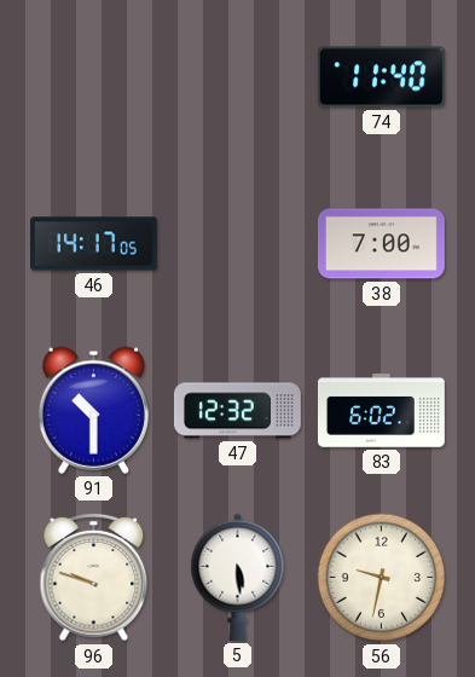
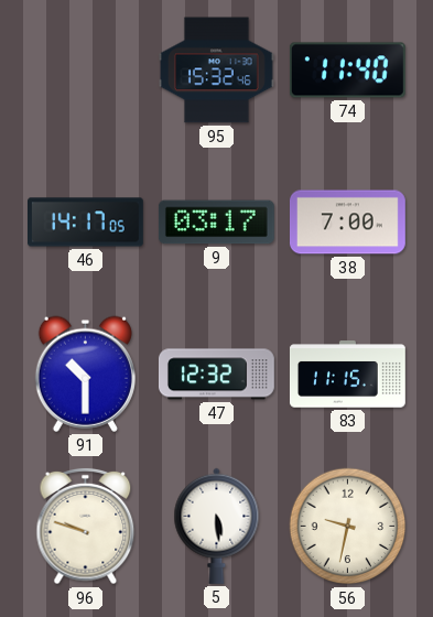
95: none -> 15:32
9: none -> 03:17
83: 6:02 -> 11:15
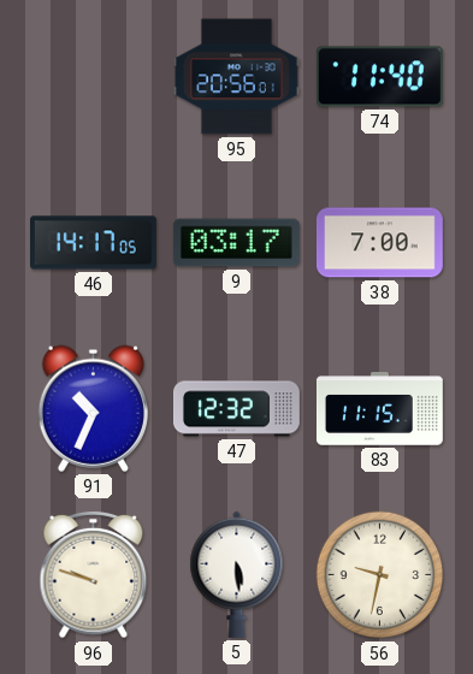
95: 15:32 -> 20:56
91: 10:30 -> 10:34
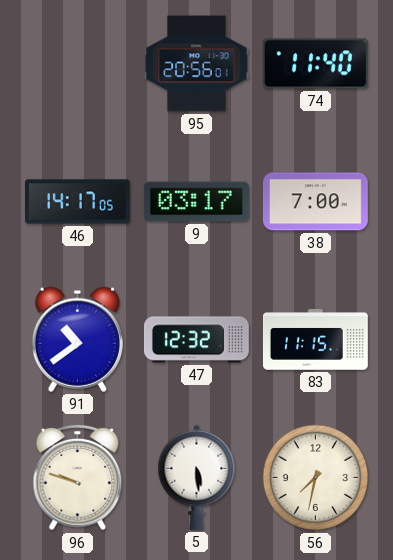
91: 10:34 -> 10:39
56: 9:32 -> 7:32
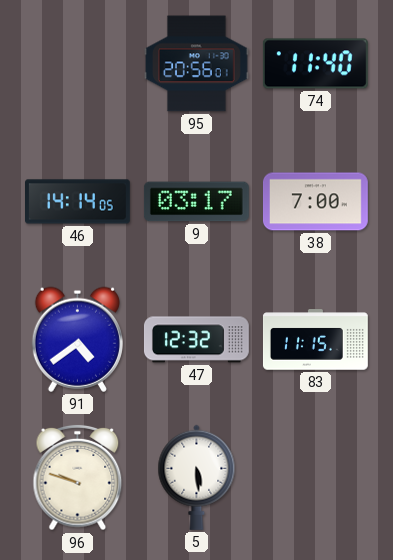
46: 14:17 -> 14:14
91: 10:39 -> 4:39
56: 7:32 -> none
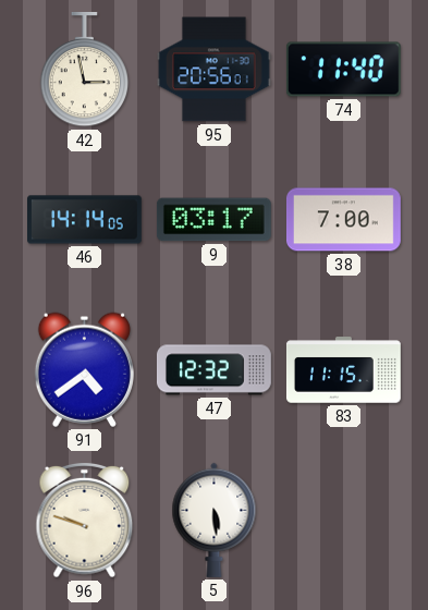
42: none -> 2:58
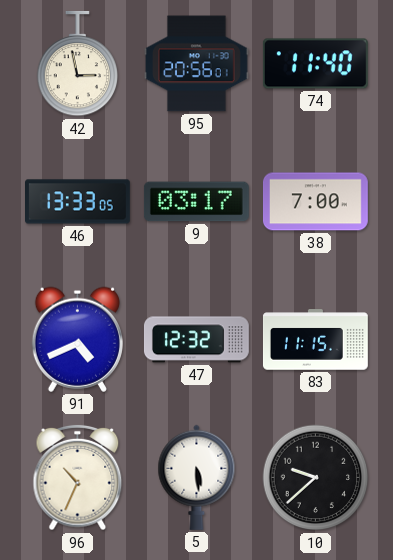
46: 14:14 -> 13:33
91: 4:39 -> 4:41
96: 9:48 -> 10:34
10: none -> 9:38
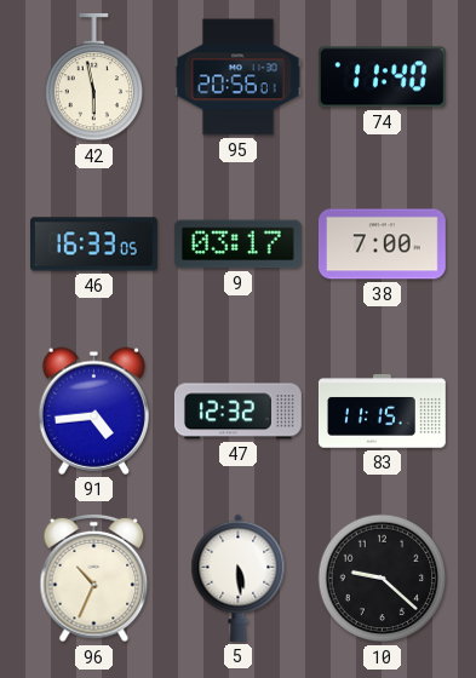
42: 2:58 -> 5:58
46: 13:33 -> 16:33
91: 4:41 -> 4:44
10: 9:38 -> 9:22
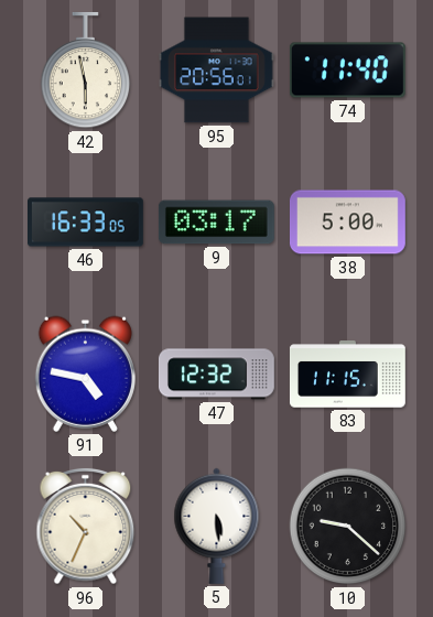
38: 7:00 -> 5:00
91: 4:44 -> 4:47
